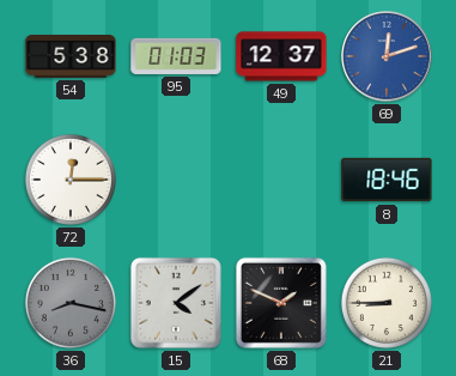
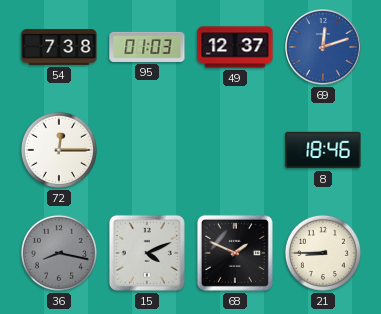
54: 5:38 -> 7:38
15: 4:09 -> 4:11
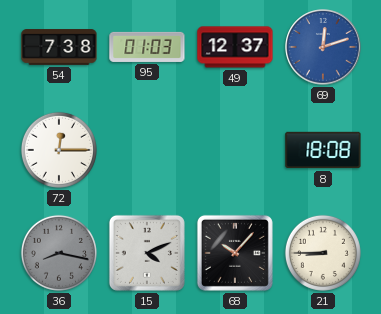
8: 18:46 -> 18:08
68: 1:49 -> 10:07
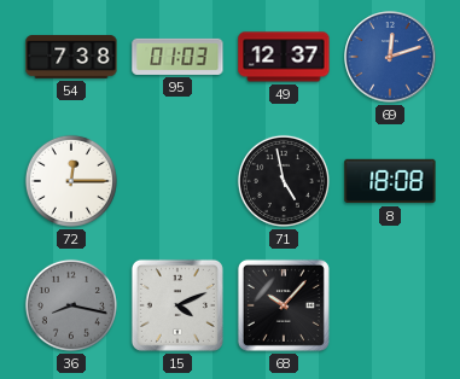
71: none -> 4:58
21: 8:45 -> none
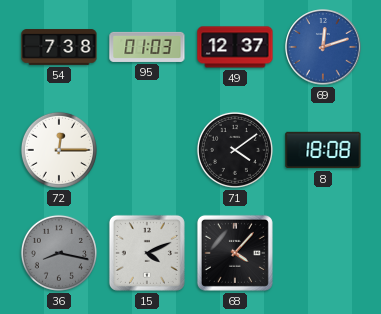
71: 4:58 -> 4:09
68: 10:07 -> 4:07
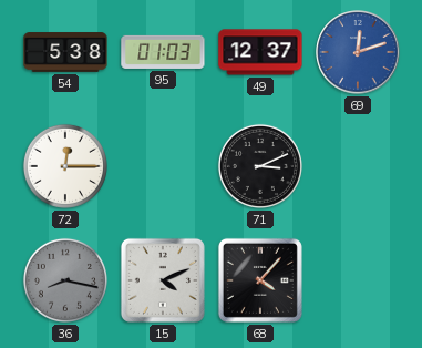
54: 7:38 -> 5:38
71: 4:09 -> 3:11
8: 18:08 -> none
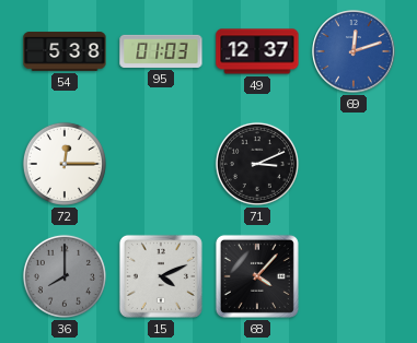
36: 8:17 -> 8:00
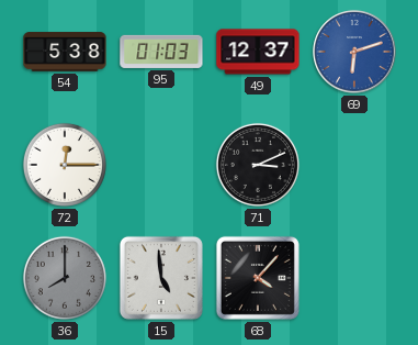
69: 12:12 -> 6:12
15: 4:11 -> 4:59
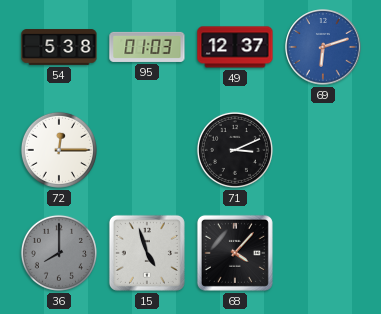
15: 4:59 -> 4:57
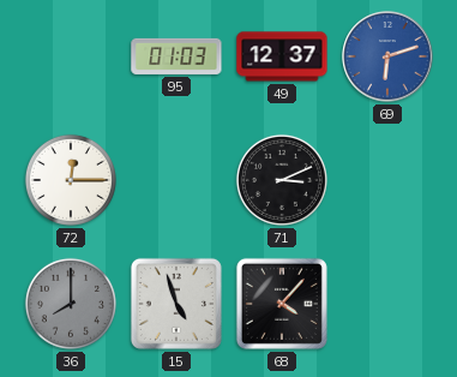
54: 5:38 -> none
